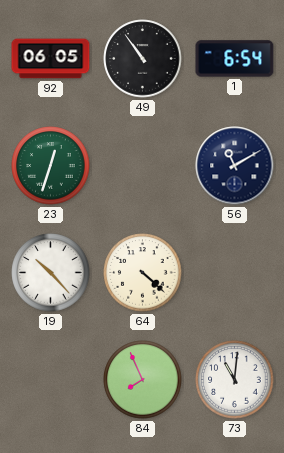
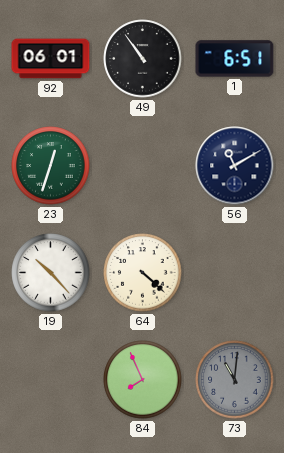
92: 06:05 -> 06:01
1: 6:54 -> 6:51
73 dial: white -> grey
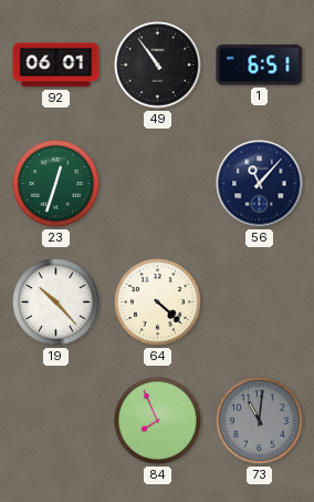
56: 11:10 -> 11:07
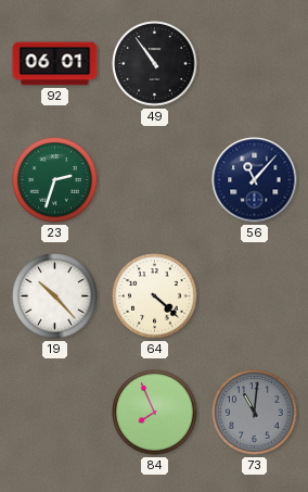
1: 6:51 -> none
23: 12:33 -> 2:33
